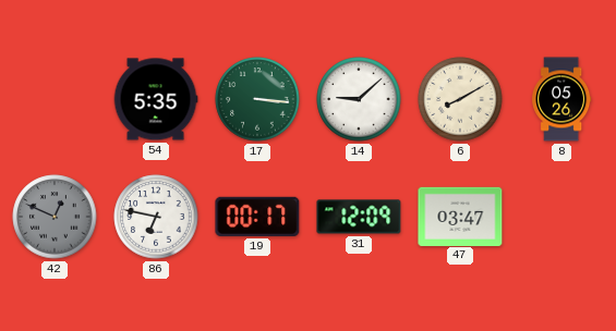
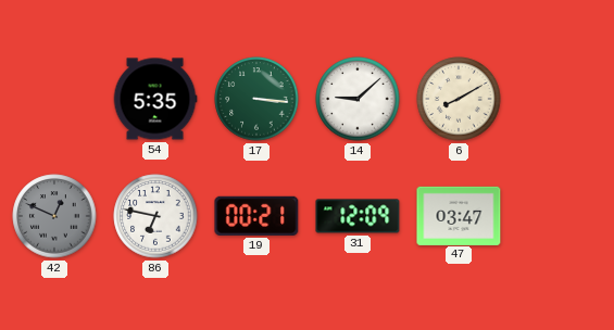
8: 05:26 -> none
19: 00:17 -> 00:21
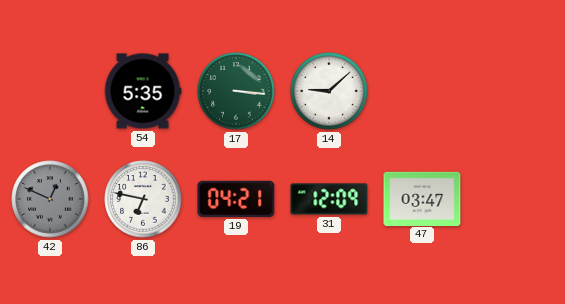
6: 8:10 -> none
19: 00:21 -> 04:21
